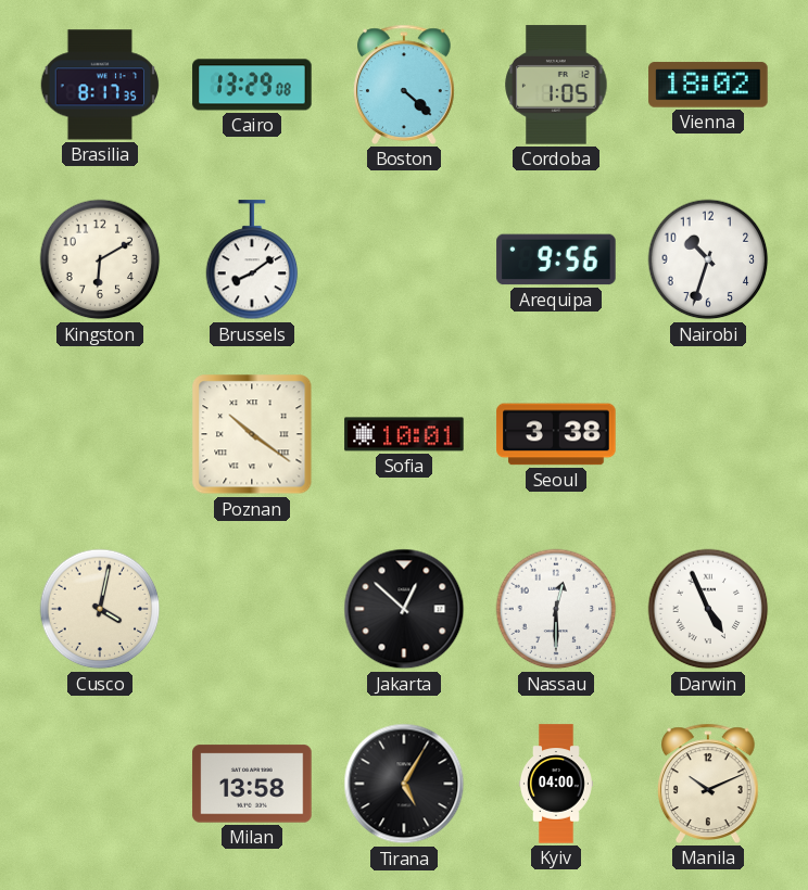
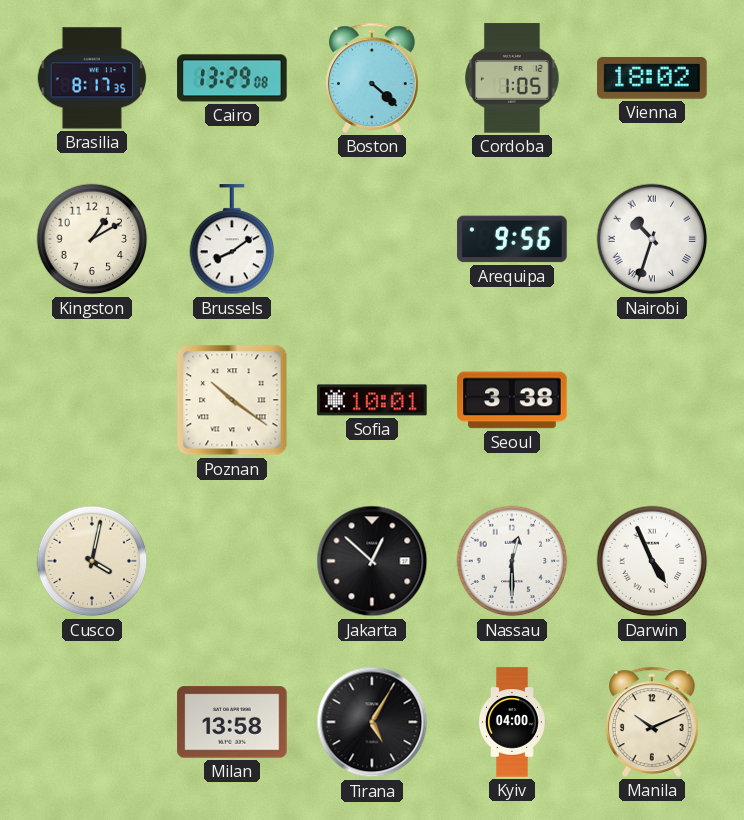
Kingston: 6:10 -> 1:10
Nairobi numerals: Arabic -> Roman
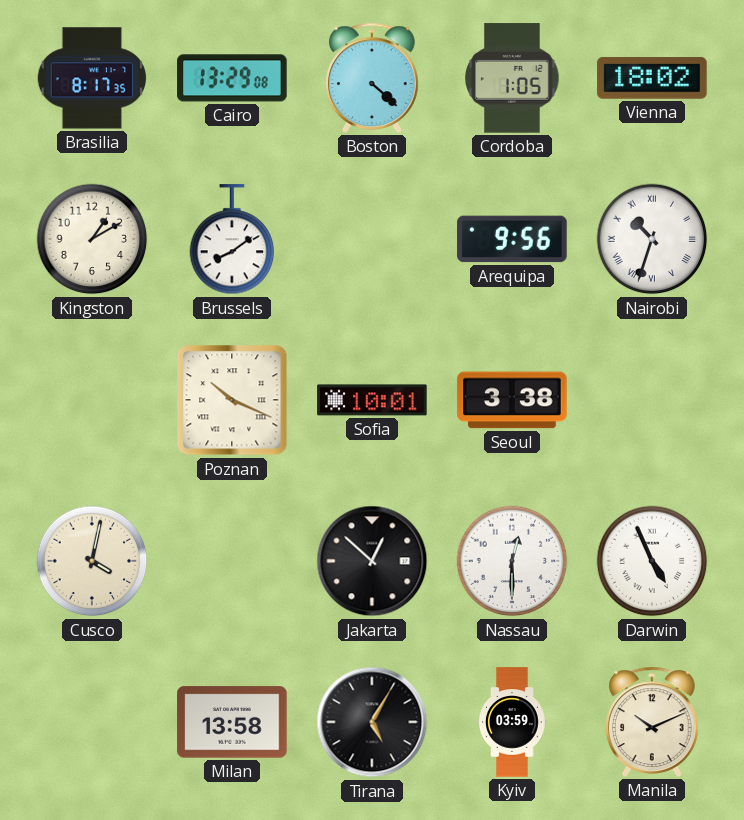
Poznan: 10:21 -> 10:19
Kyiv: 04:00 -> 03:59
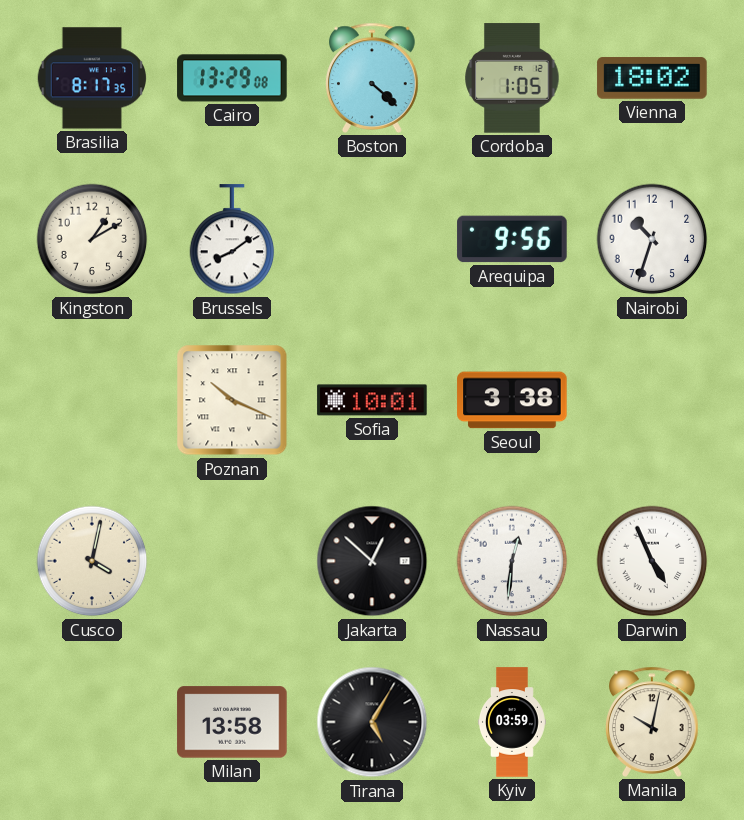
Nairobi numerals: Roman -> Arabic
Nassau: 12:30 -> 12:31
Manila: 10:11 -> 10:02
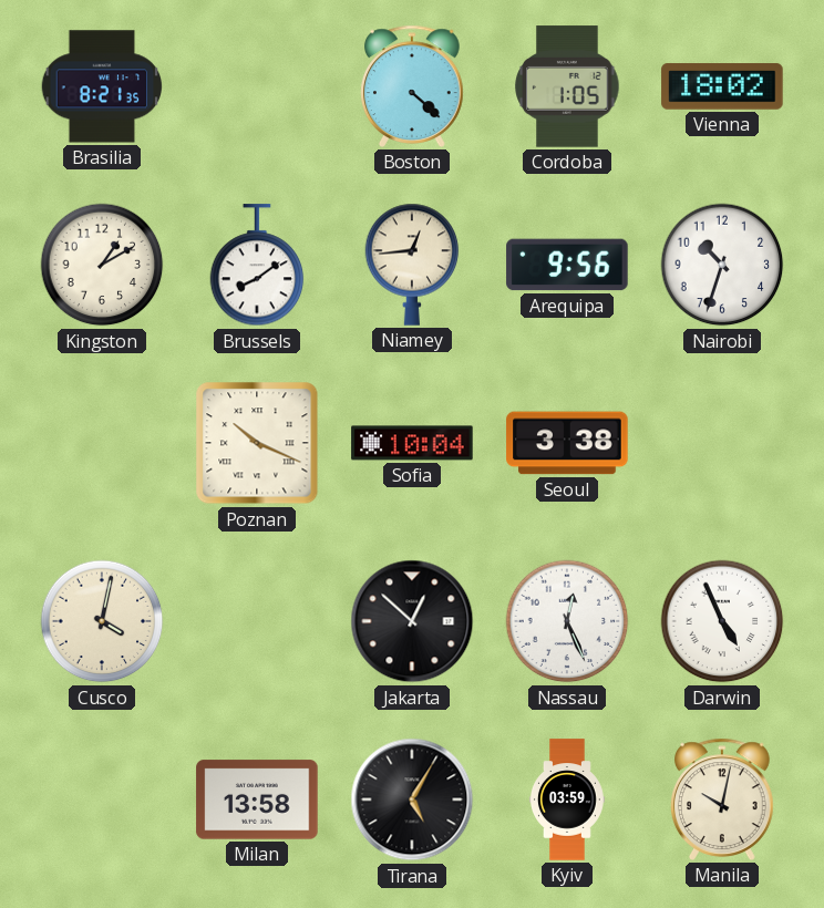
Brasilia: 8:17 -> 8:21
Cairo: 13:29 -> none
Niamey: none -> 12:44
Sofia: 10:01 -> 10:04
Nassau: 12:31 -> 12:26
